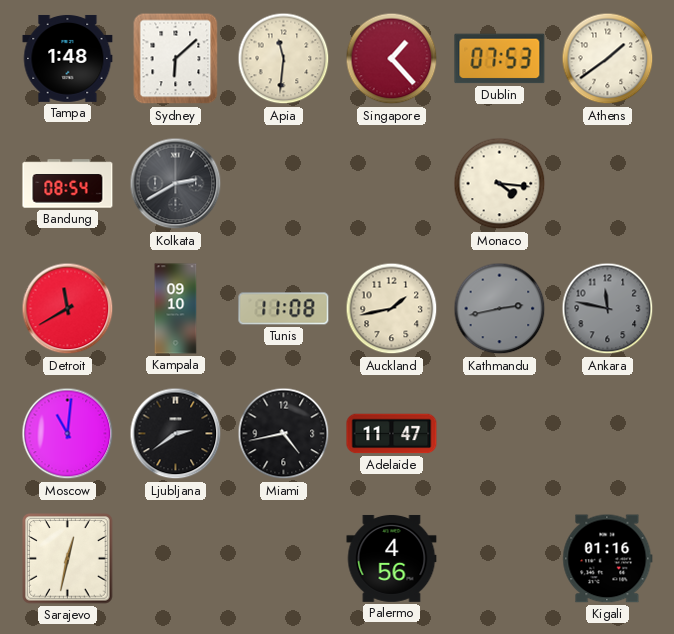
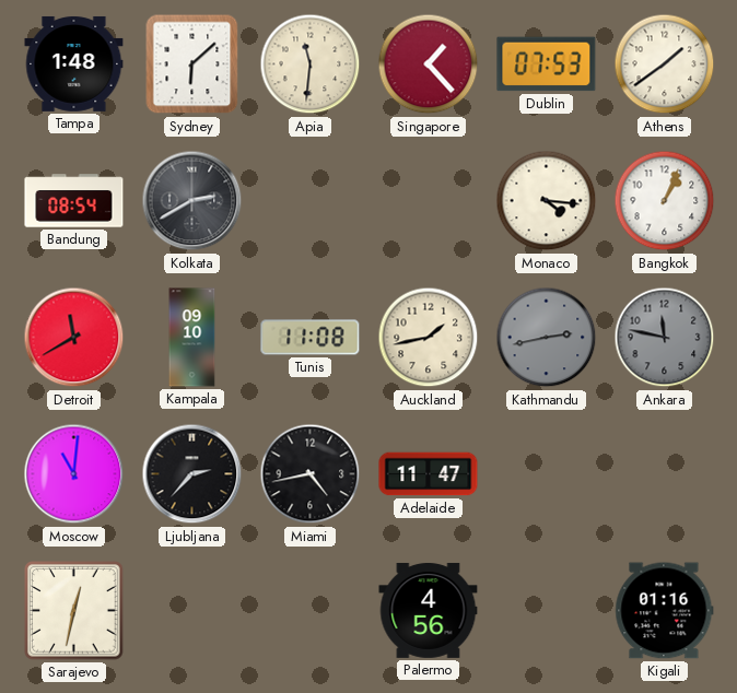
Bangkok: none -> 1:04
Ljubljana: 2:39 -> 2:37
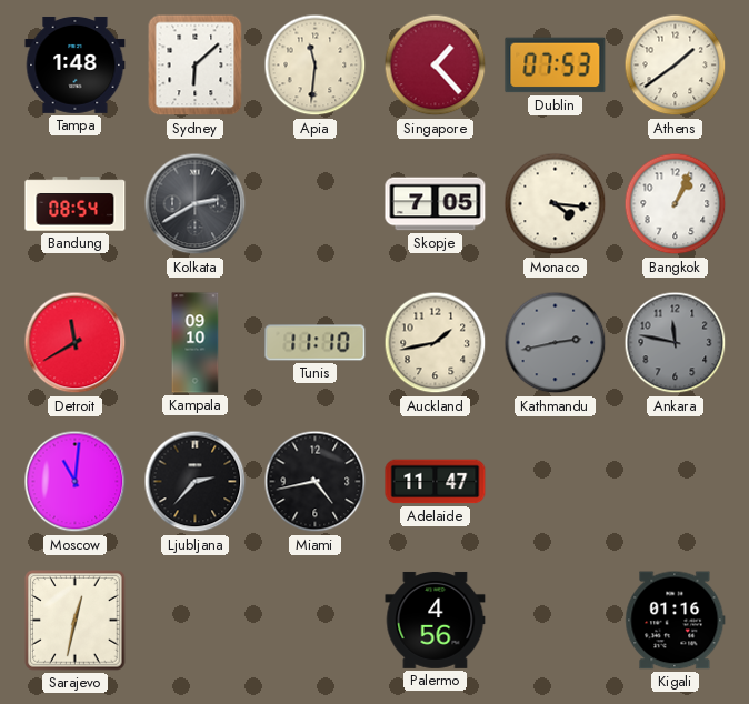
Skopje: none -> 7:05
Tunis: 11:08 -> 11:10
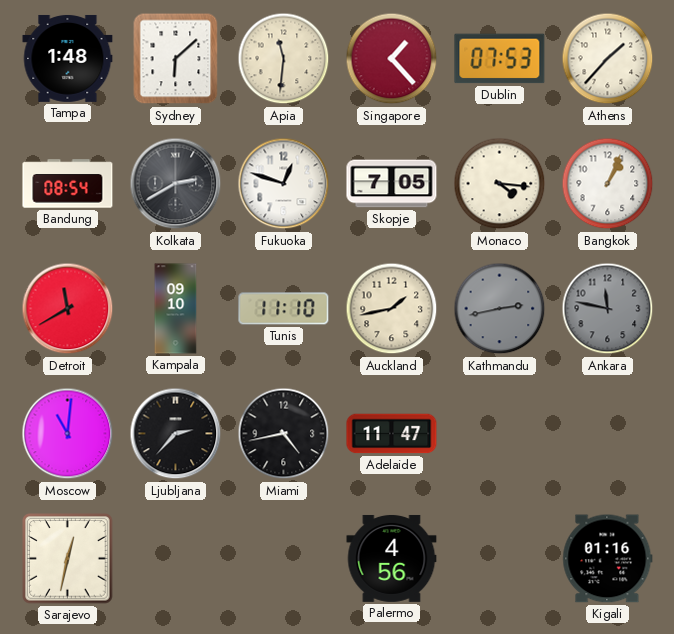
Athens: 1:39 -> 1:37
Fukuoka: none -> 12:48
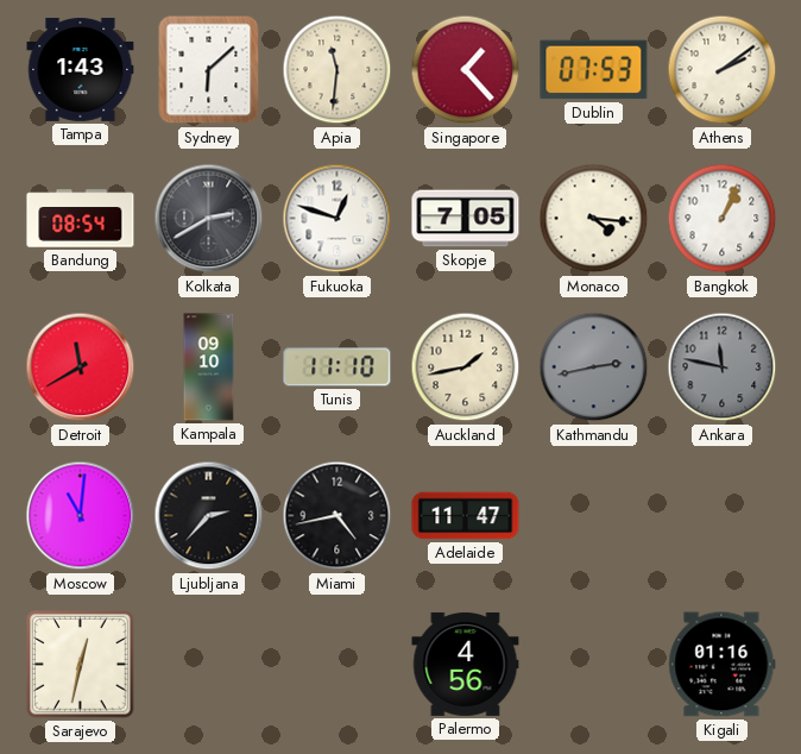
Tampa: 1:48 -> 1:43
Athens: 1:37 -> 2:09
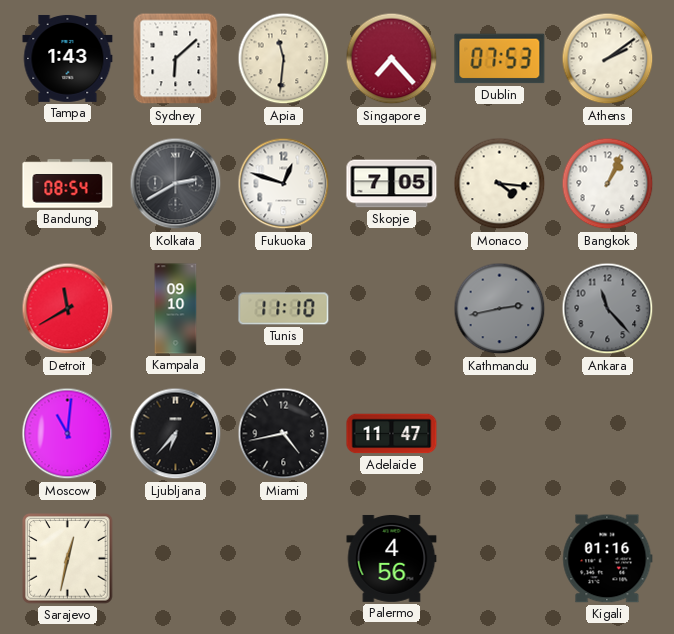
Singapore: 1:23 -> 7:23
Auckland: 1:43 -> none
Ankara: 11:47 -> 11:23
Ljubljana: 2:37 -> 6:37
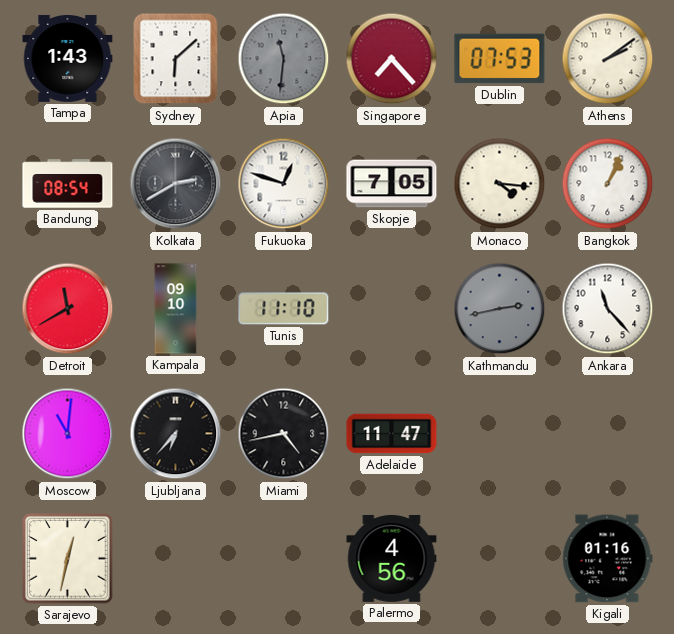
Apia dial: cream -> grey
Ankara dial: grey -> white
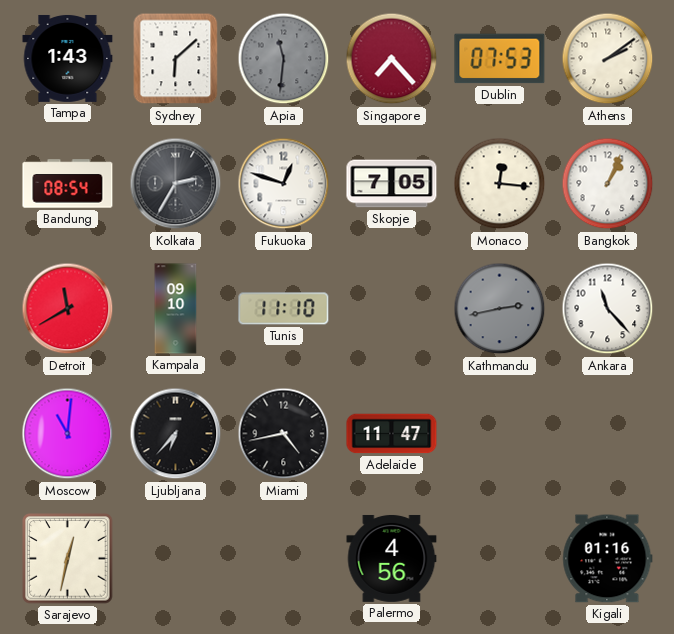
Kolkata: 2:40 -> 2:35
Monaco: 4:16 -> 12:16
